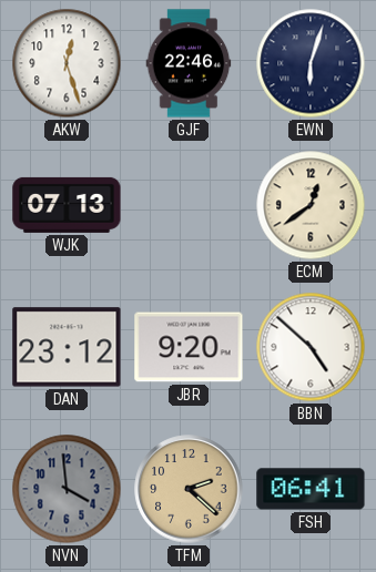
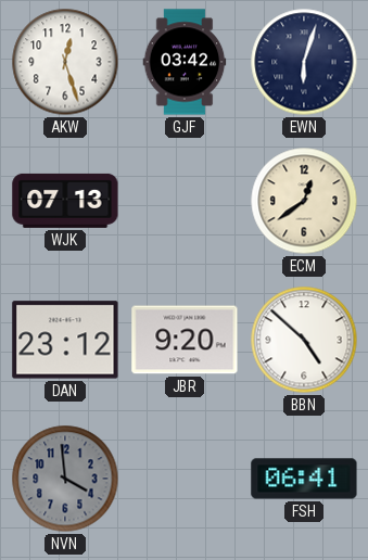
GJF: 22:46 -> 03:42
TFM: 2:22 -> none
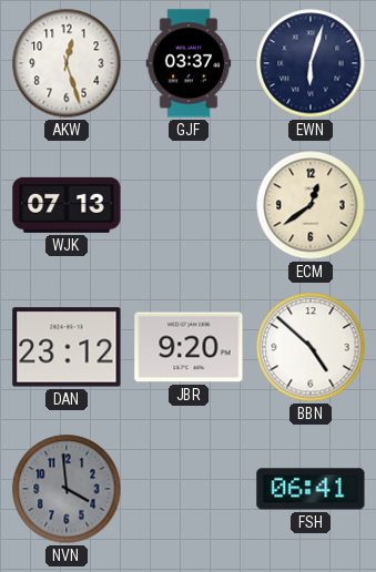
GJF: 03:42 -> 03:37
